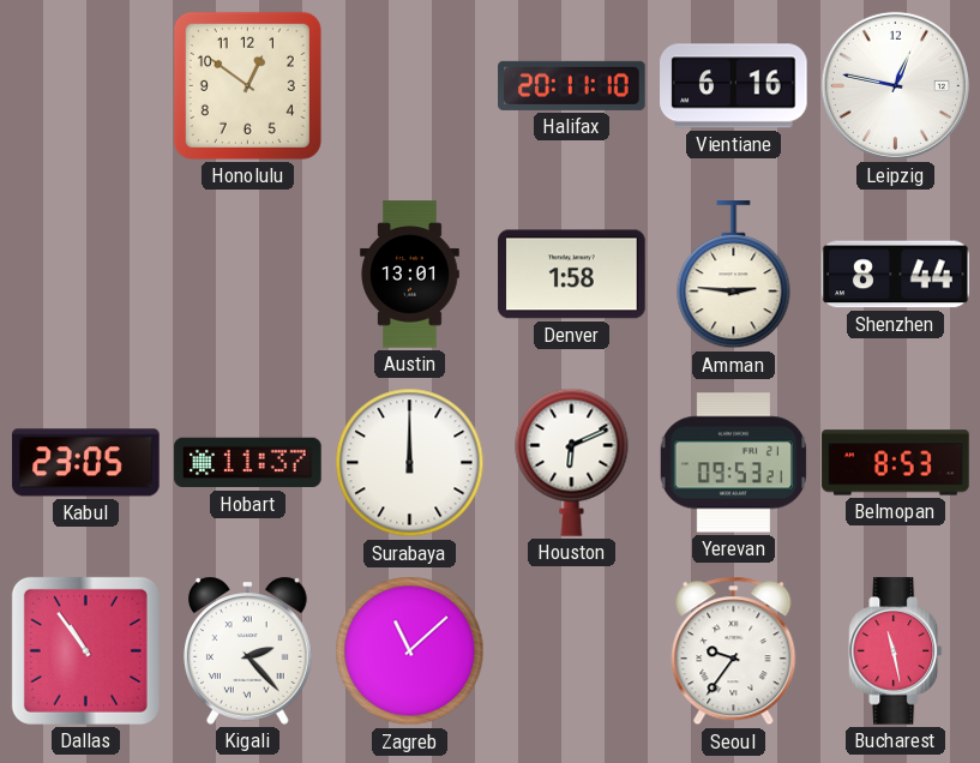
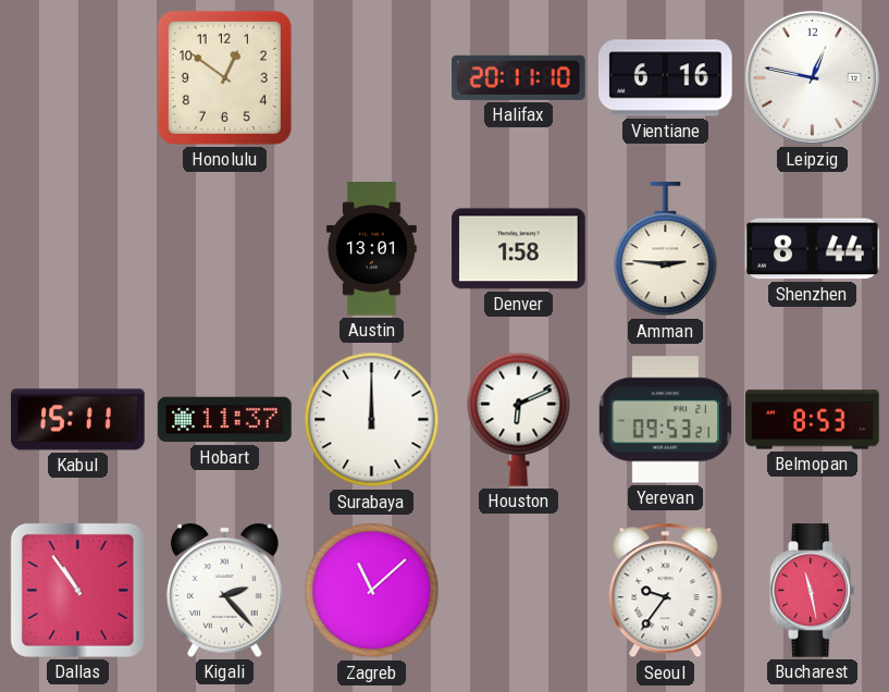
Kabul: 23:05 -> 15:11
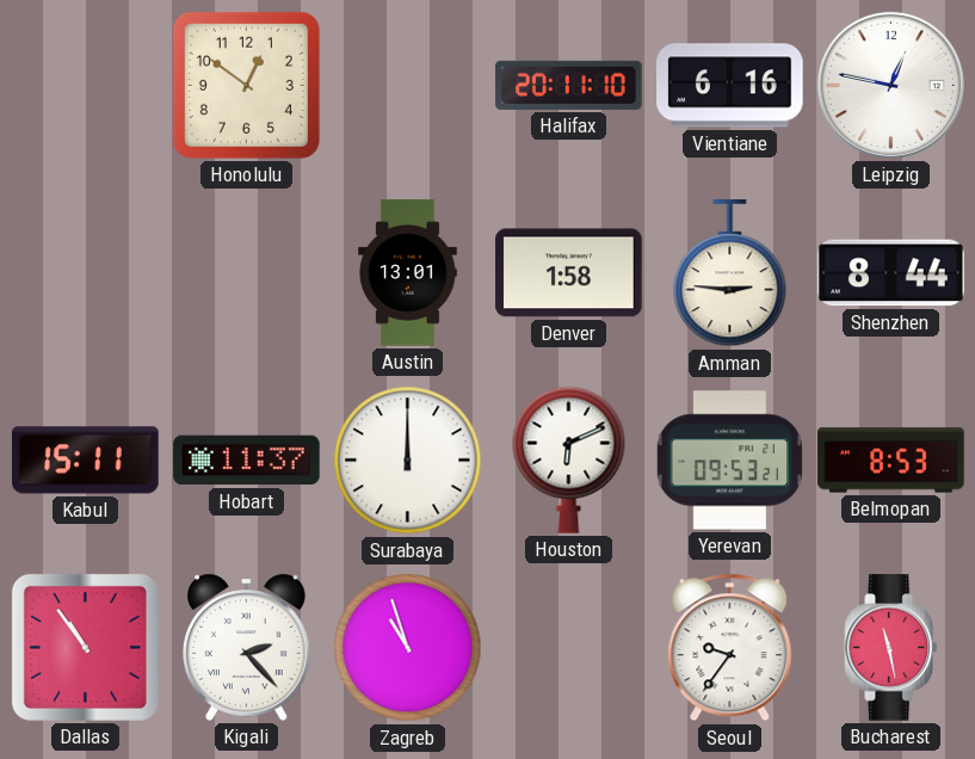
Zagreb: 11:08 -> 10:57
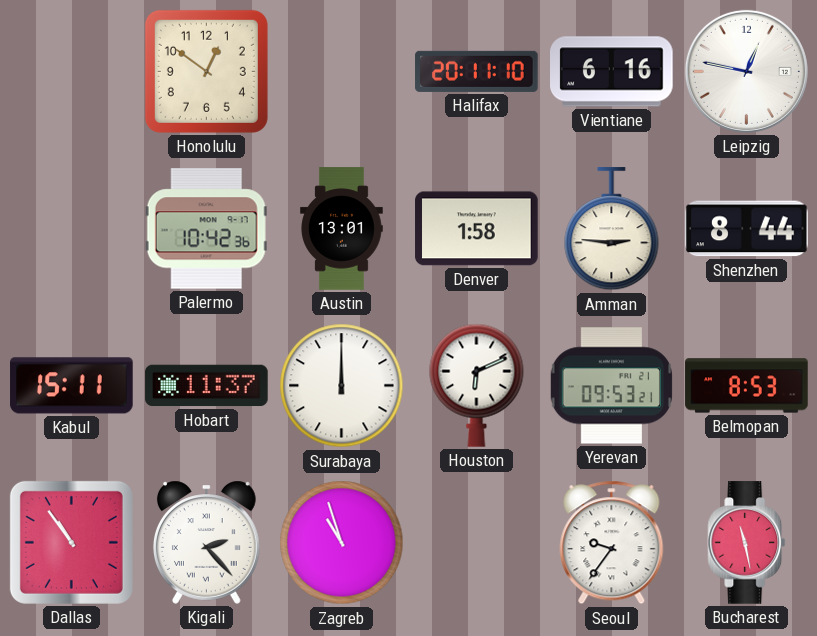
Palermo: none -> 10:42
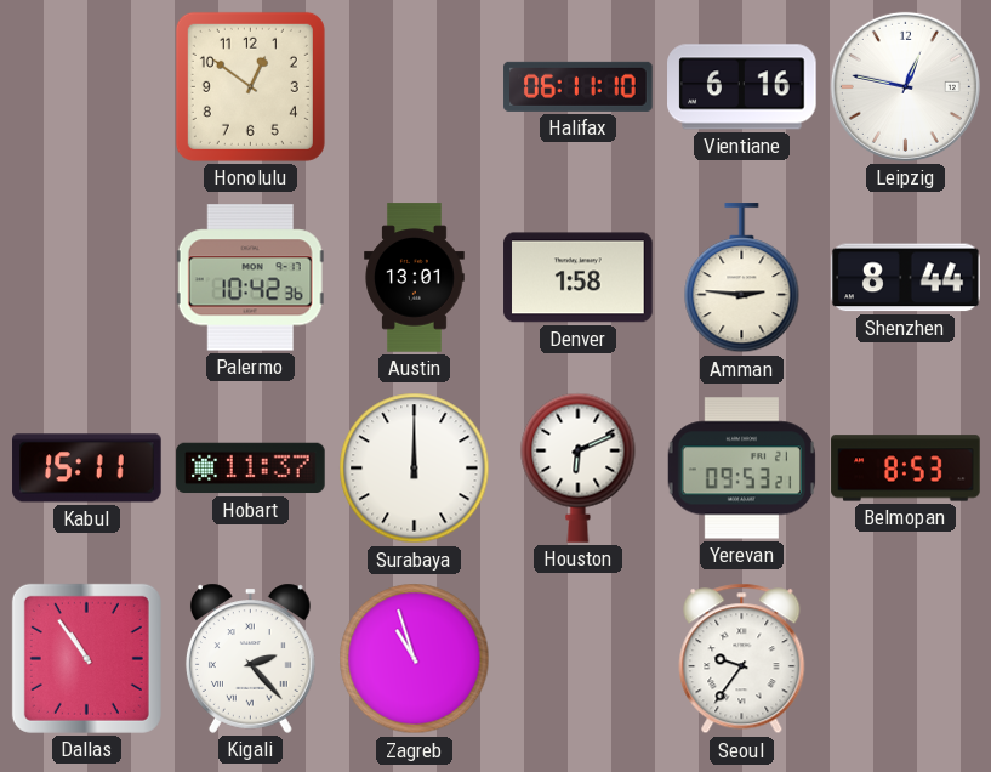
Halifax: 20:11 -> 06:11
Bucharest: 11:28 -> none
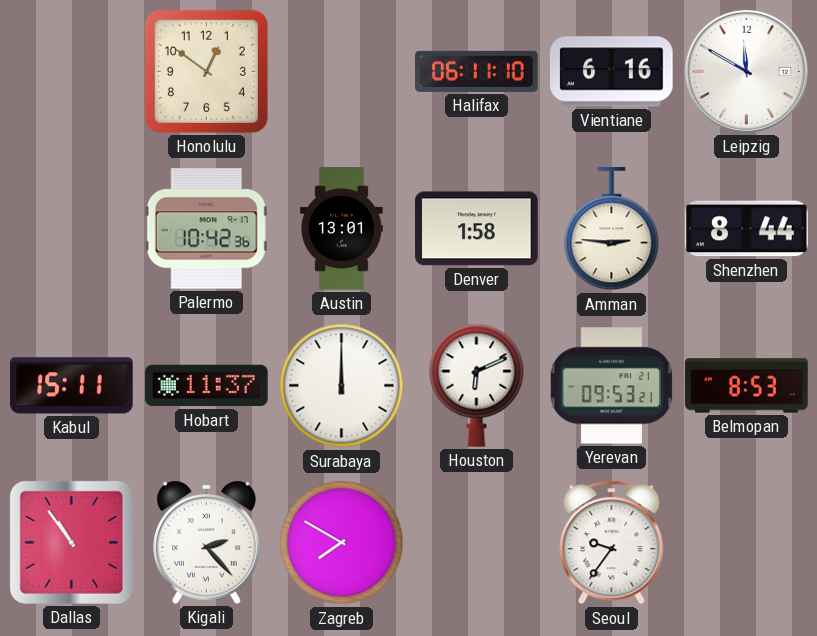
Leipzig: 12:47 -> 11:50
Zagreb: 10:57 -> 7:50
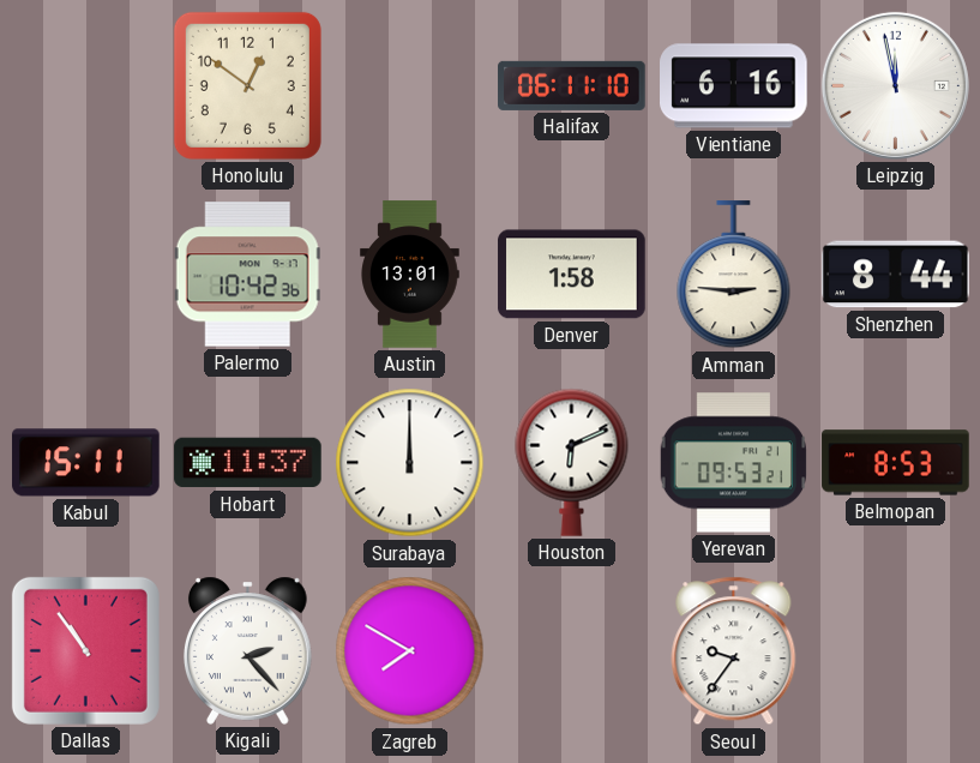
Leipzig: 11:50 -> 11:58
